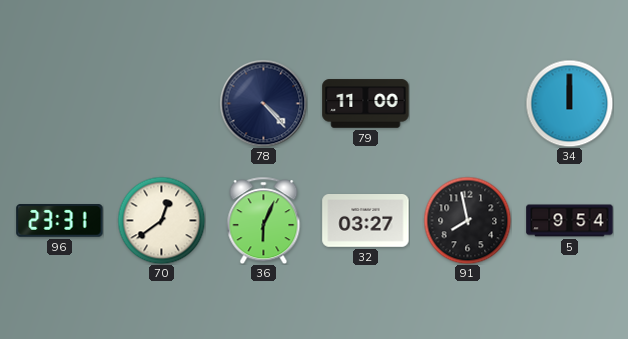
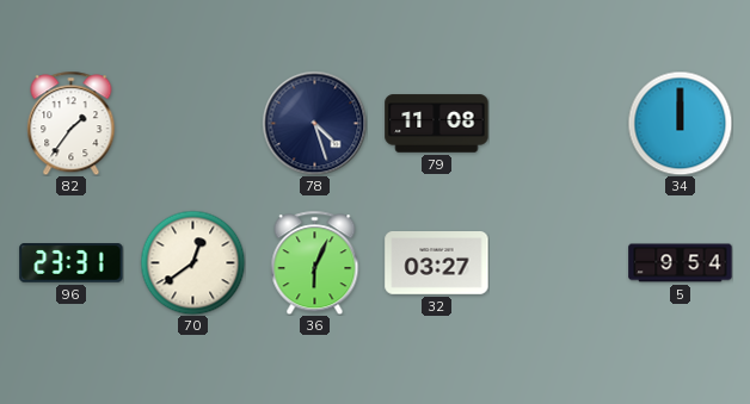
82: none -> 1:36
78: 4:23 -> 4:27
79: 11:00 -> 11:08
91: 7:58 -> none
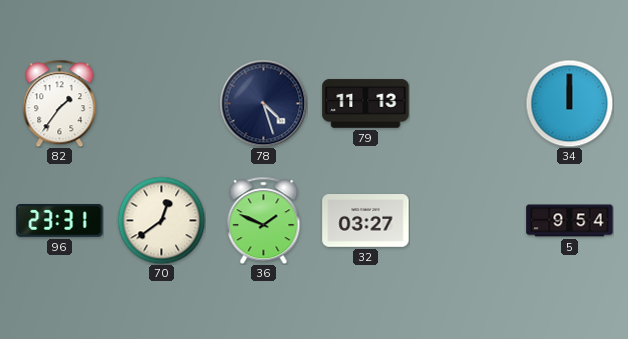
79: 11:08 -> 11:13
36: 6:04 -> 1:49
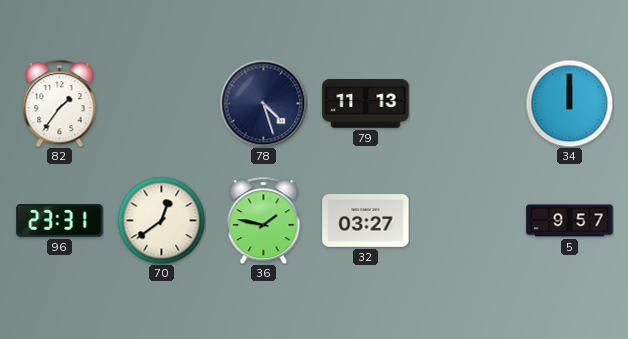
36: 1:49 -> 1:47
5: 9:54 -> 9:57
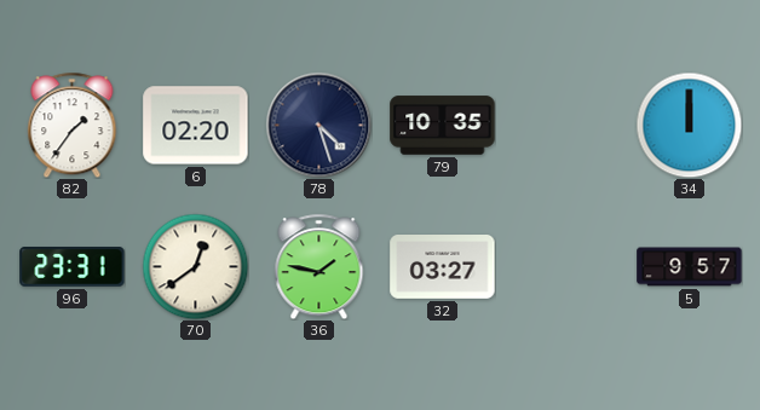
6: none -> 02:20
79: 11:13 -> 10:35
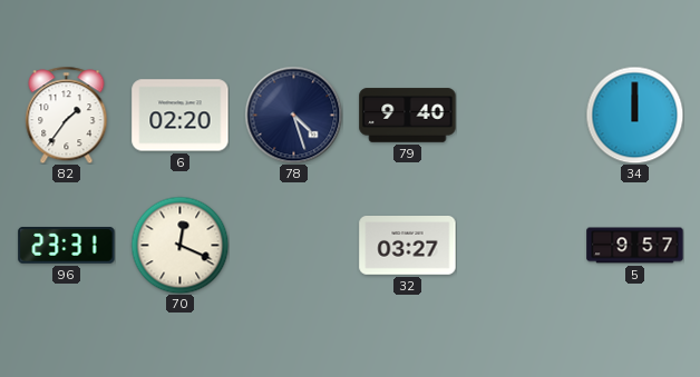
79: 10:35 -> 9:40
70: 12:39 -> 12:19
36: 1:47 -> none
